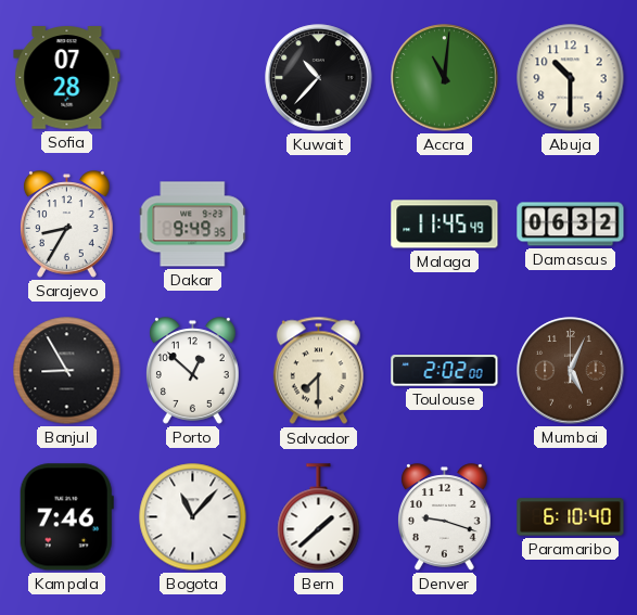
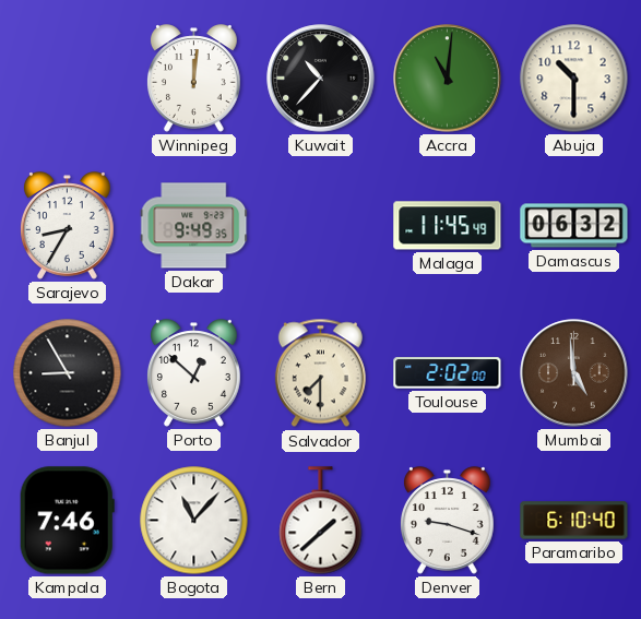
Sofia: 07:28 -> none
Winnipeg: none -> 12:01
Mumbai: 5:04 -> 4:59
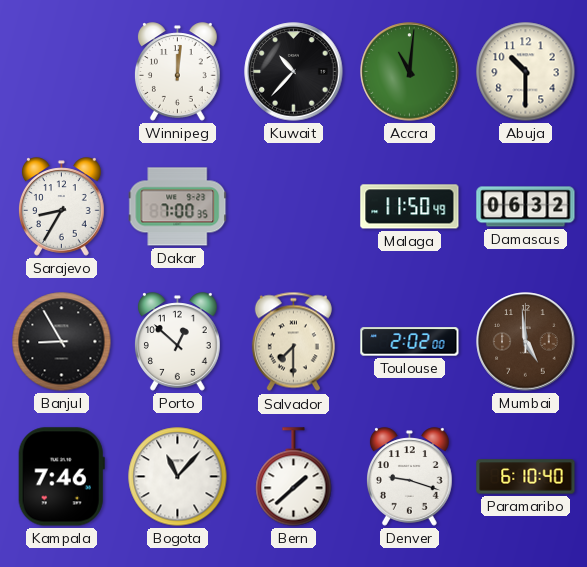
Dakar: 9:49 -> 7:00
Malaga: 11:45 -> 11:50
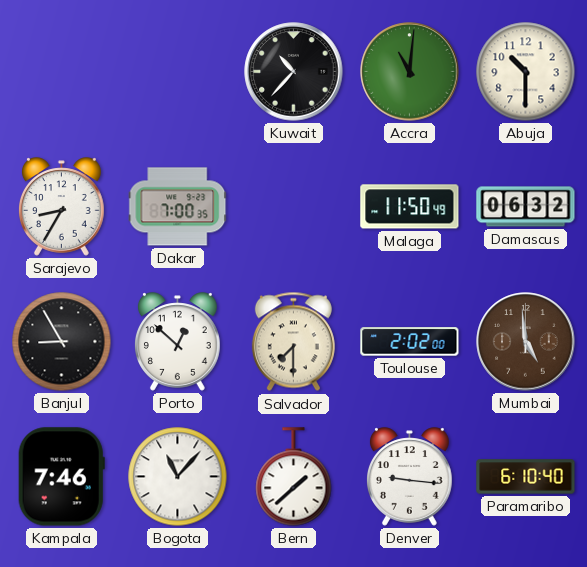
Winnipeg: 12:01 -> none
Denver: 9:18 -> 9:16
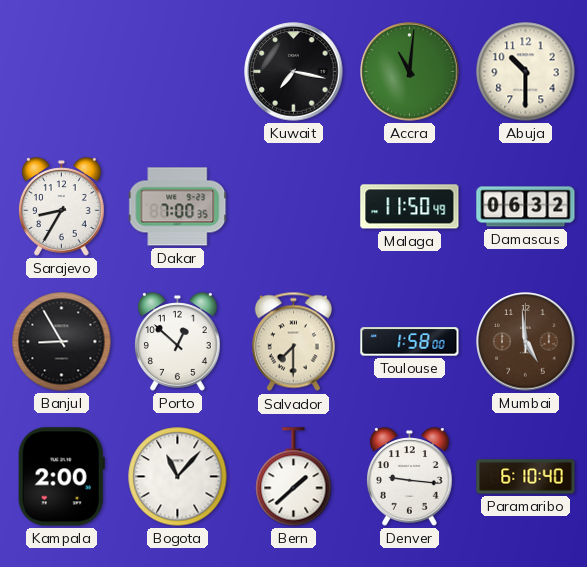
Kuwait: 10:37 -> 7:17
Toulouse: 2:02 -> 1:58
Kampala: 7:46 -> 2:00
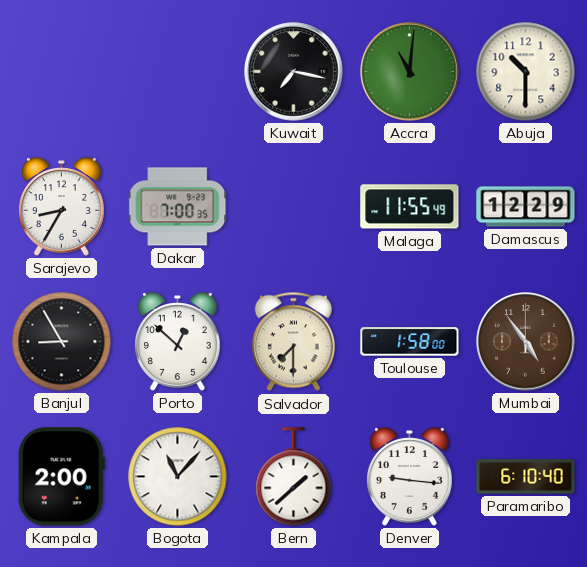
Malaga: 11:50 -> 11:55
Damascus: 06:32 -> 12:29
Mumbai: 4:59 -> 4:54
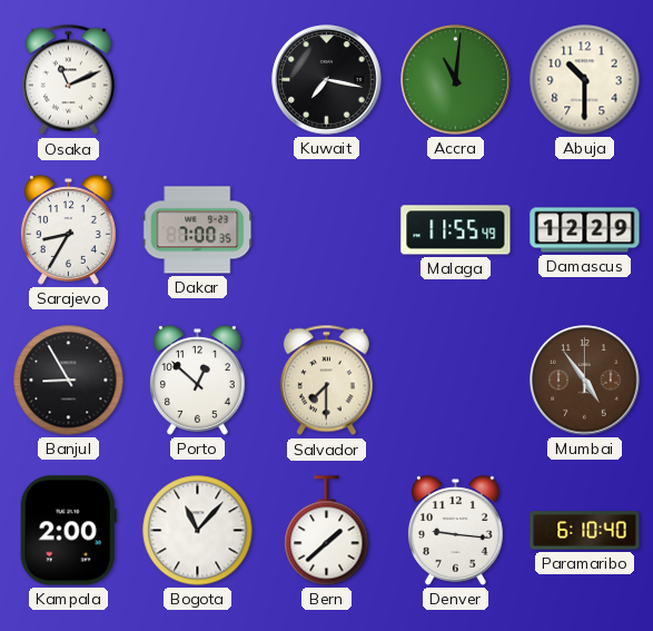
Osaka: none -> 11:11
Toulouse: 1:58 -> none
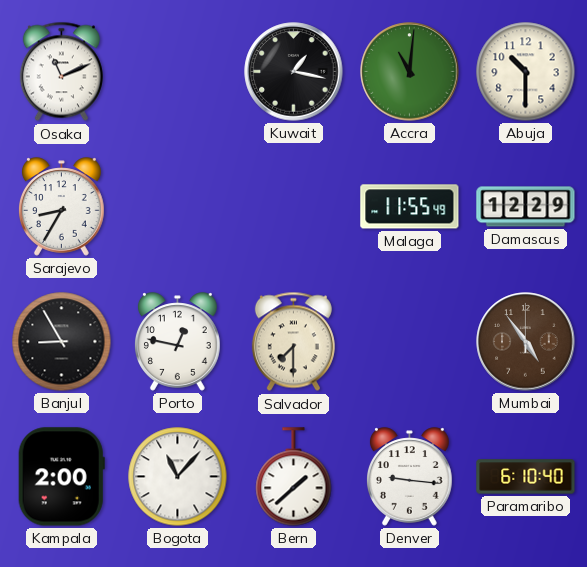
Kuwait: 7:17 -> 1:17
Dakar: 7:00 -> none
Porto: 12:52 -> 12:47
